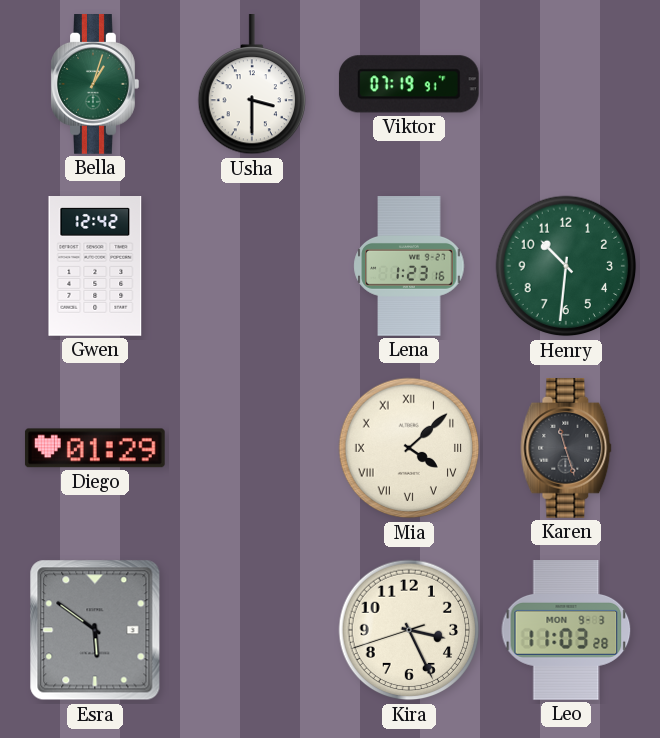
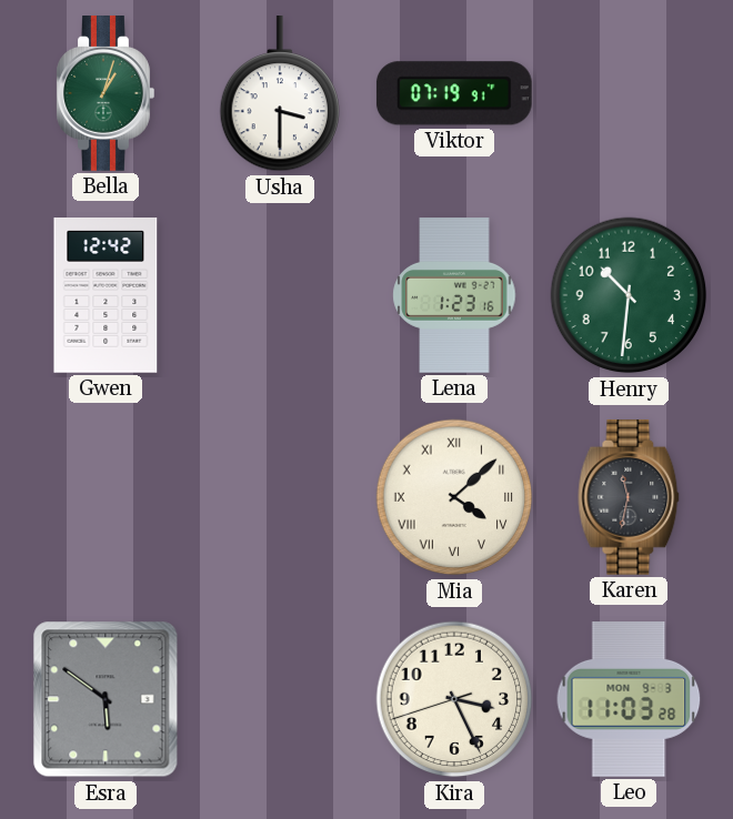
Diego: 01:29 -> none
Karen: 11:27 -> 11:32
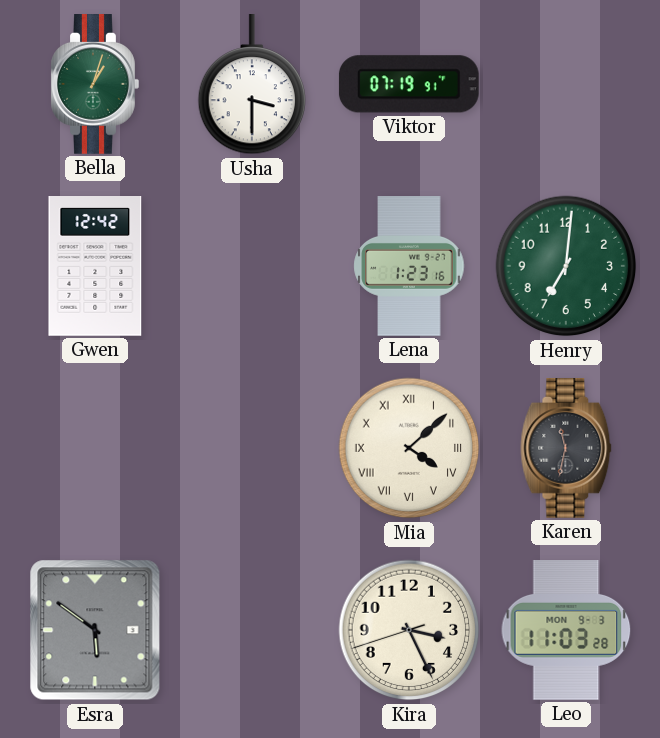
Henry: 10:31 -> 7:01
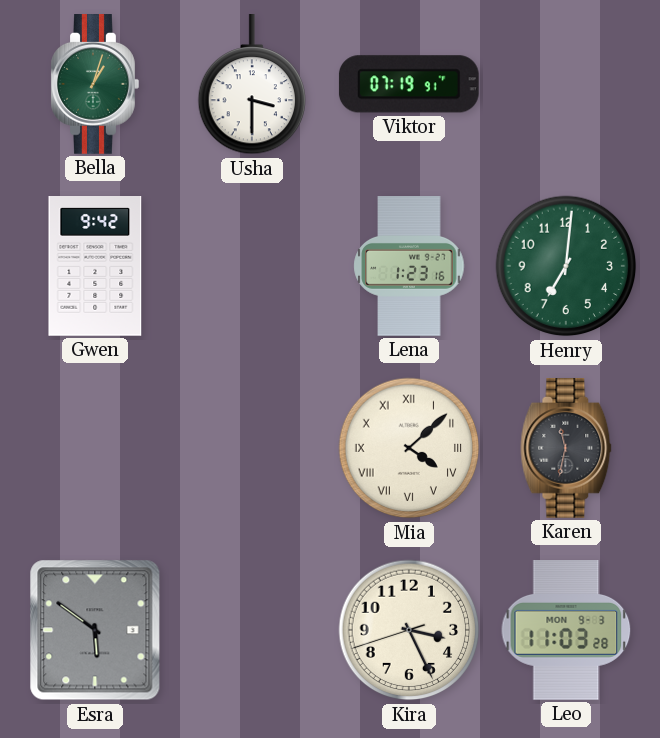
Gwen: 12:42 -> 9:42
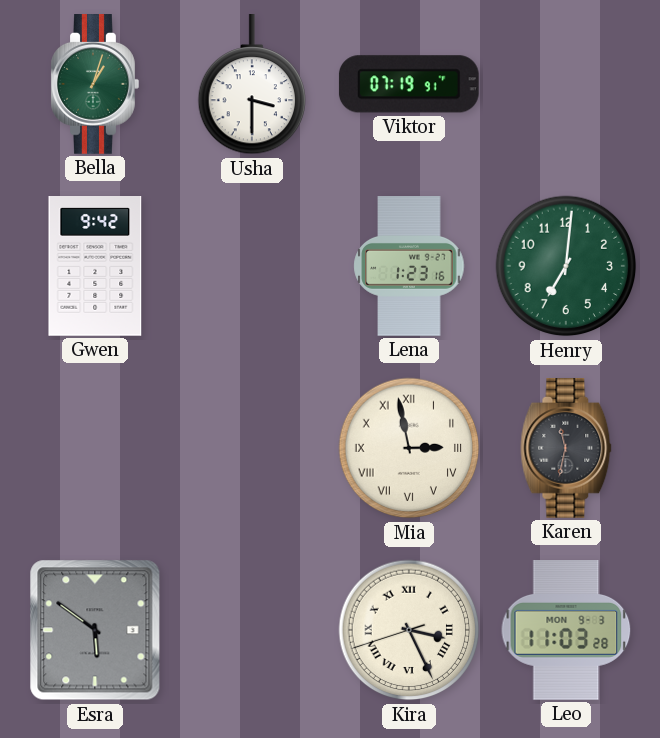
Mia: 4:08 -> 2:58
Kira numerals: Arabic -> Roman
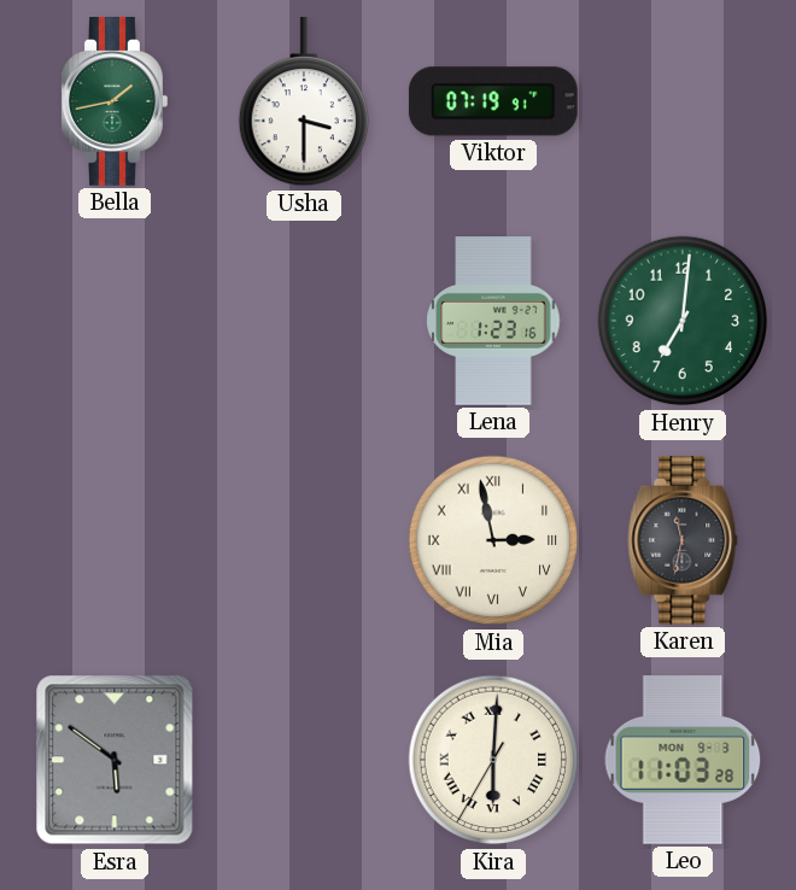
Bella: 1:03 -> 1:43
Gwen: 9:42 -> none
Kira: 3:25 -> 6:00
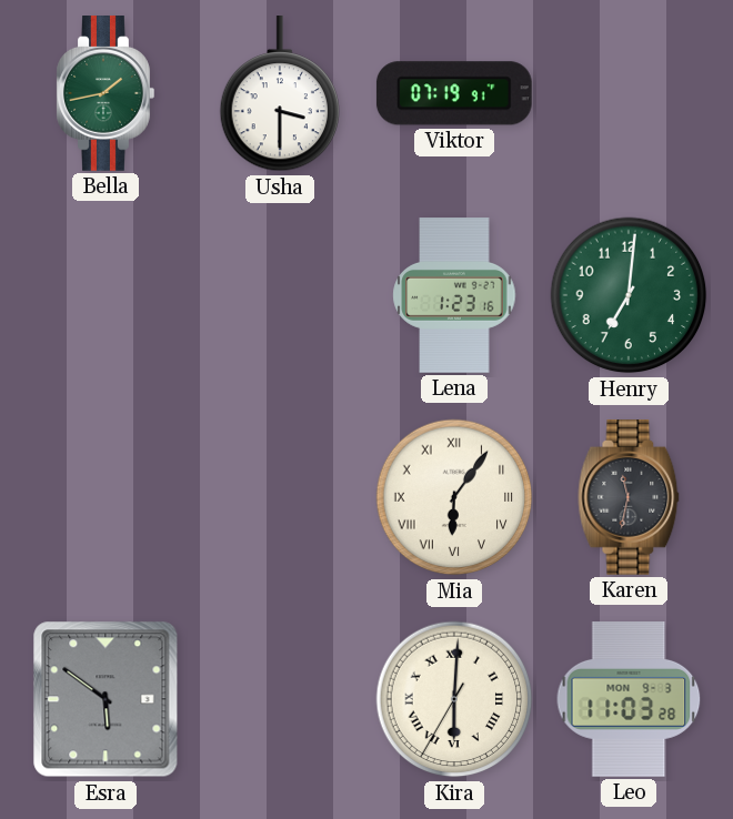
Mia: 2:58 -> 6:06
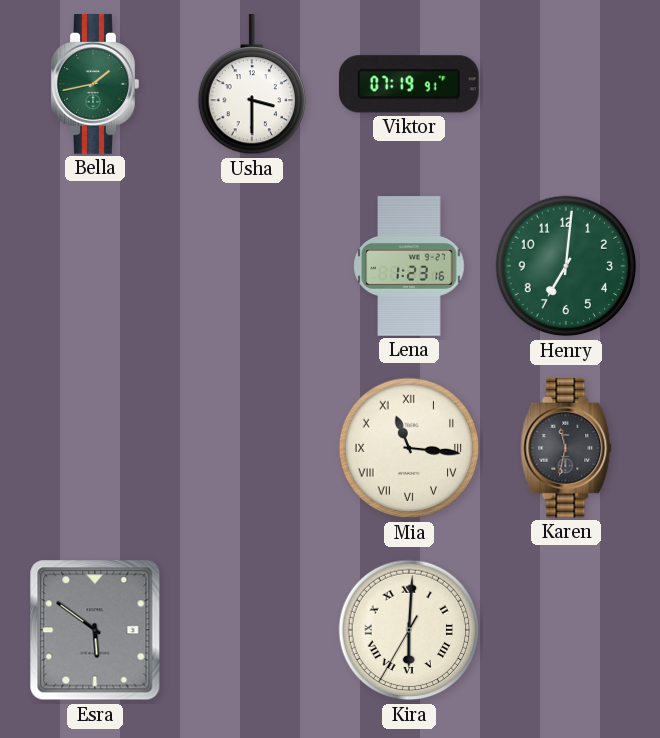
Mia: 6:06 -> 11:16
Leo: 11:03 -> none
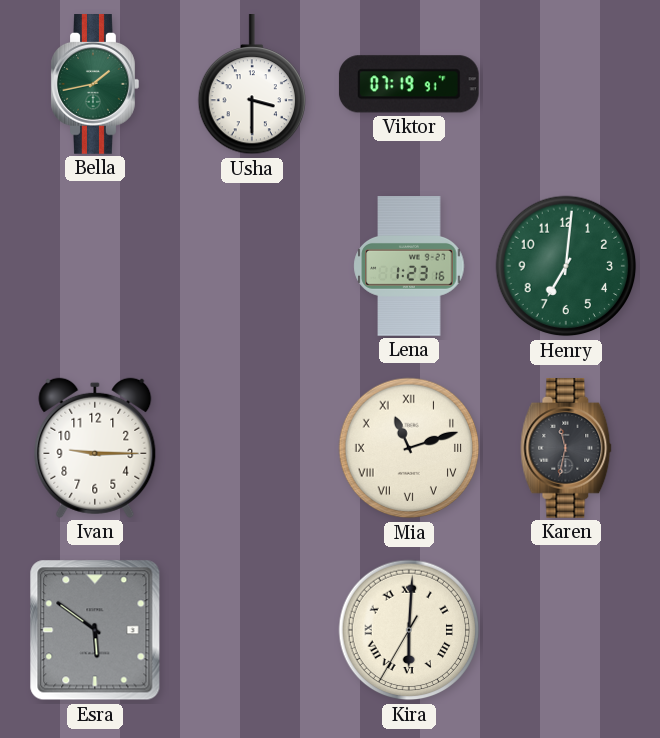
Ivan: none -> 9:15
Mia: 11:16 -> 11:12
